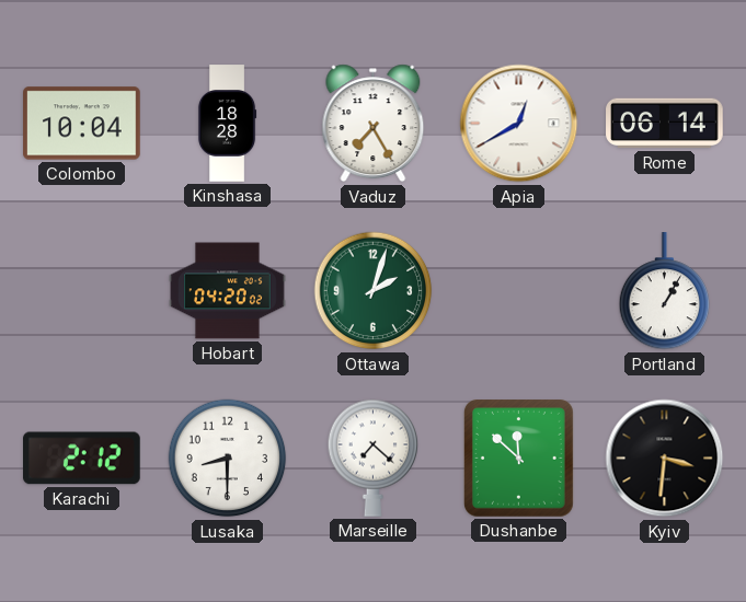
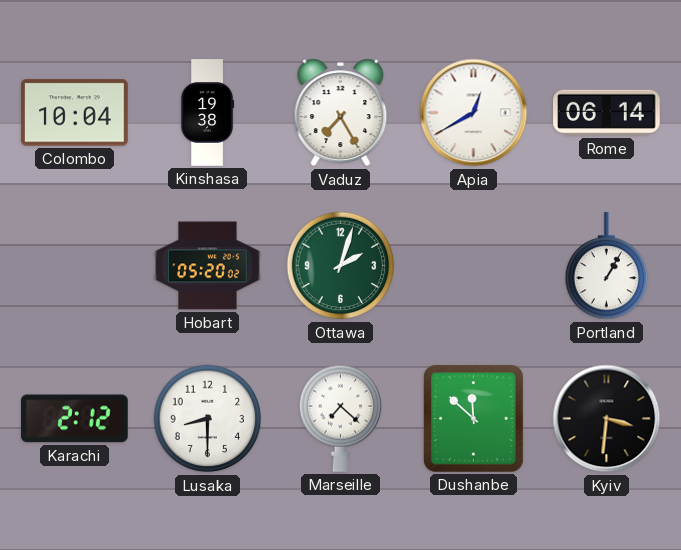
Kinshasa: 18:28 -> 19:38
Hobart: 04:20 -> 05:20
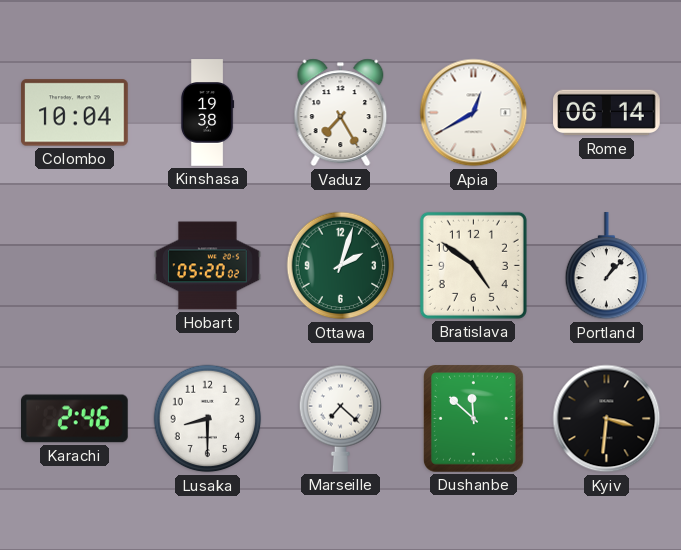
Bratislava: none -> 4:51
Portland: 1:05 -> 1:07
Karachi: 2:12 -> 2:46
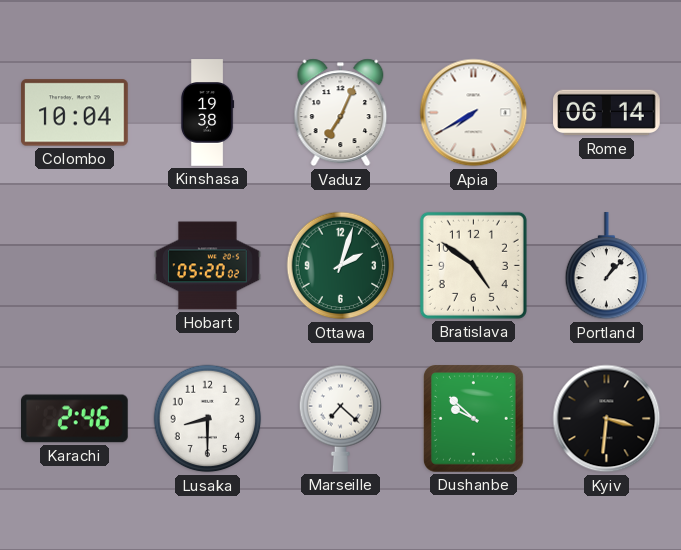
Vaduz: 7:25 -> 7:04
Apia: 12:40 -> 7:40
Dushanbe: 11:52 -> 9:52
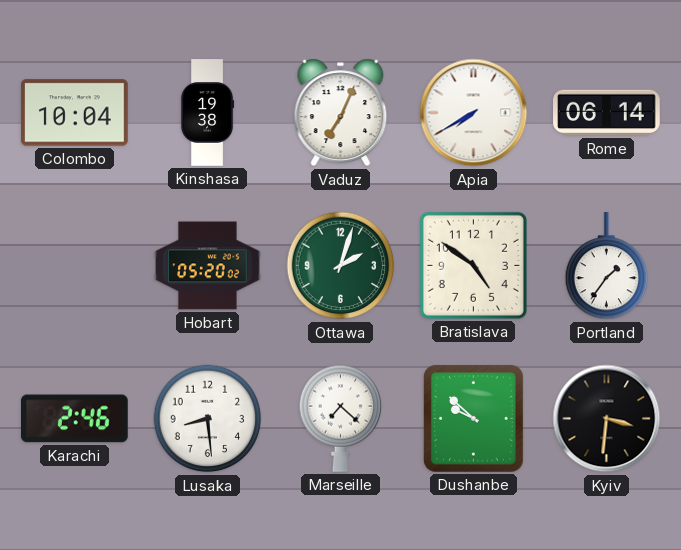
Portland: 1:07 -> 1:36
Lusaka: 8:30 -> 8:29
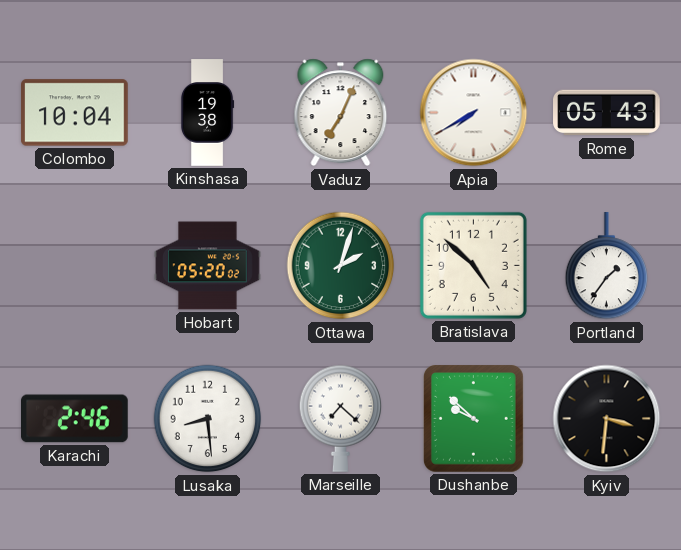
Rome: 06:14 -> 05:43
Bratislava: 4:51 -> 4:52
